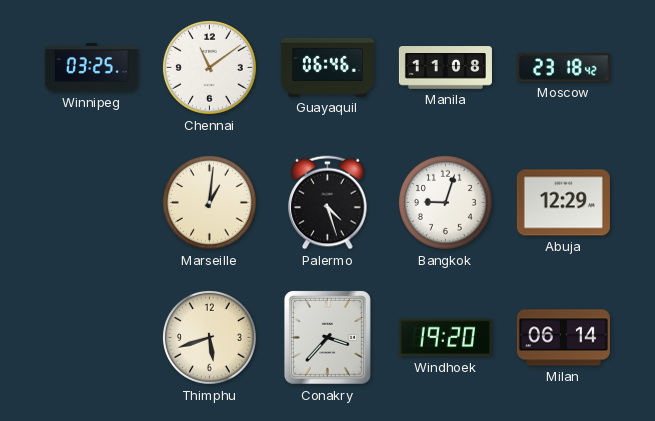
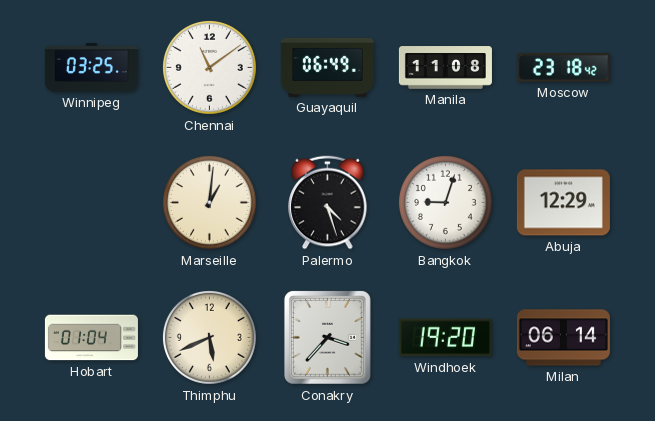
Guayaquil: 06:46 -> 06:49
Hobart: none -> 01:04
Thimphu: 5:42 -> 5:41
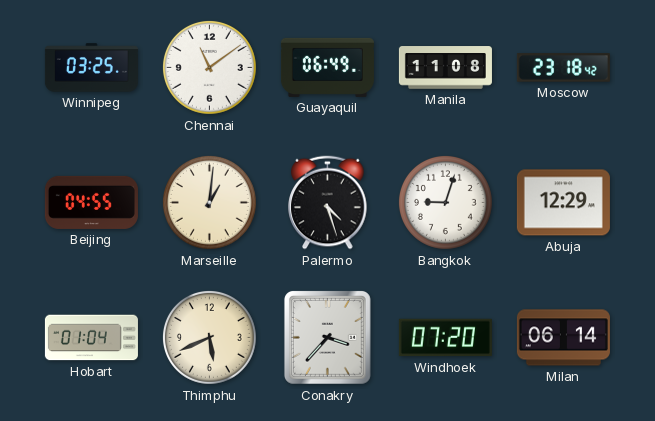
Beijing: none -> 04:55
Windhoek: 19:20 -> 07:20
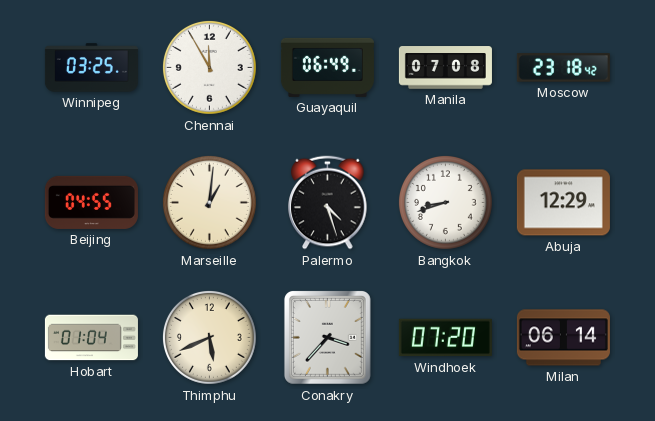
Chennai: 11:09 -> 11:55
Manila: 11:08 -> 07:08
Bangkok: 9:03 -> 8:42
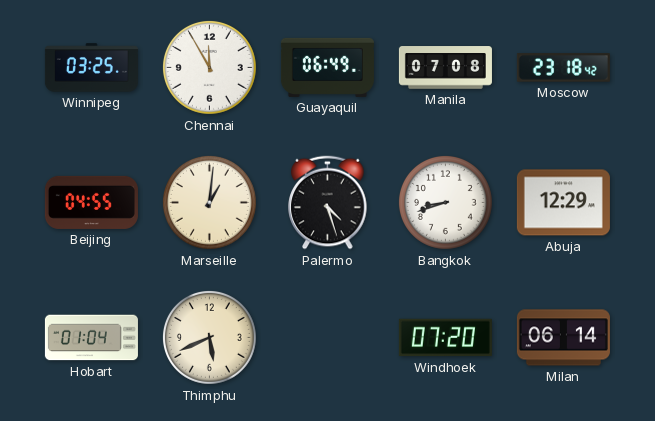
Conakry: 3:37 -> none
